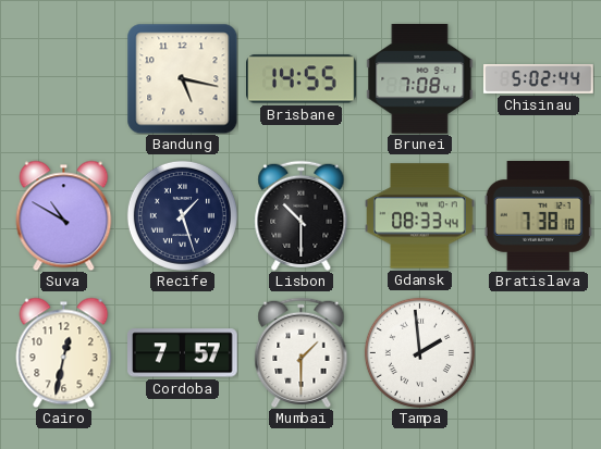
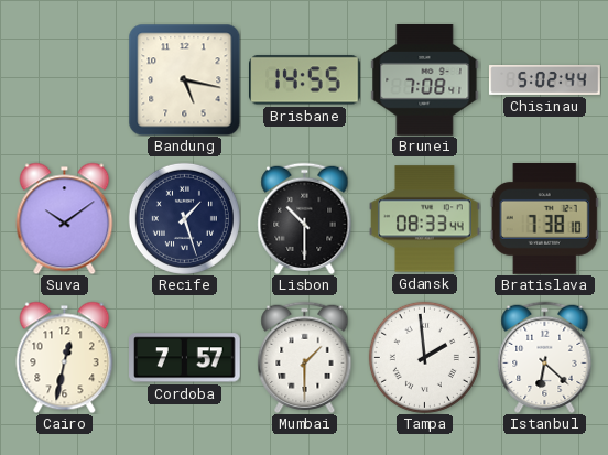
Suva: 10:50 -> 10:09
Istanbul: none -> 6:22
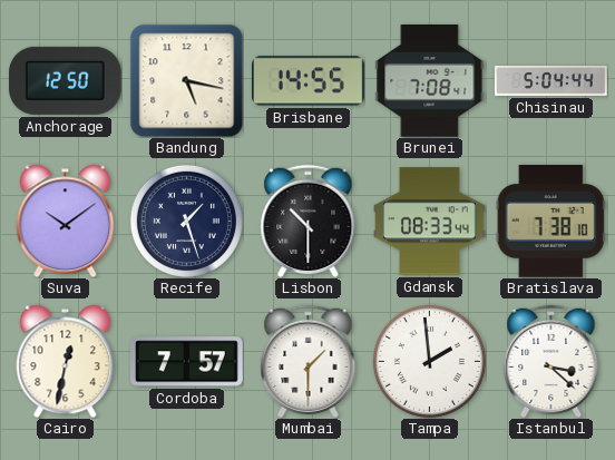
Anchorage: none -> 12:50
Chisinau: 5:02 -> 5:04
Istanbul: 6:22 -> 3:22
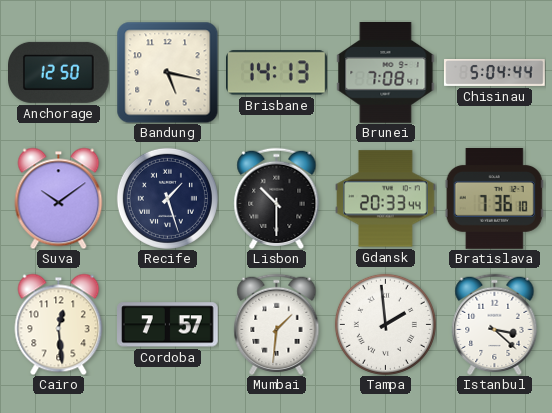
Brisbane: 14:55 -> 14:13
Gdansk: 08:33 -> 20:33
Bratislava: 7:38 -> 7:36
Cairo: 12:32 -> 12:29
Mumbai: 1:30 -> 1:31
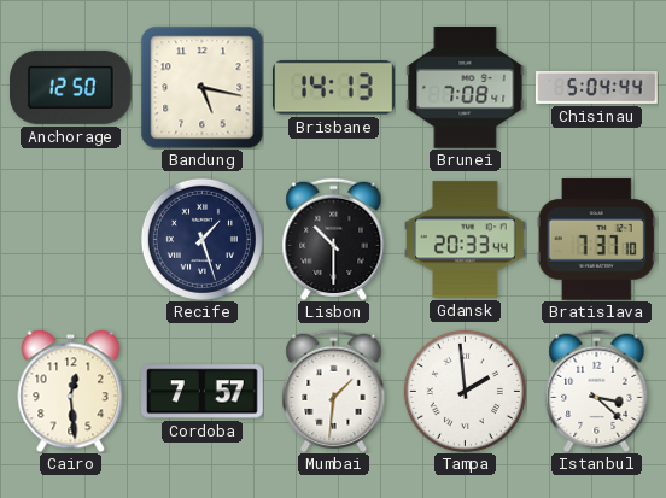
Suva: 10:09 -> none
Bratislava: 7:36 -> 7:37
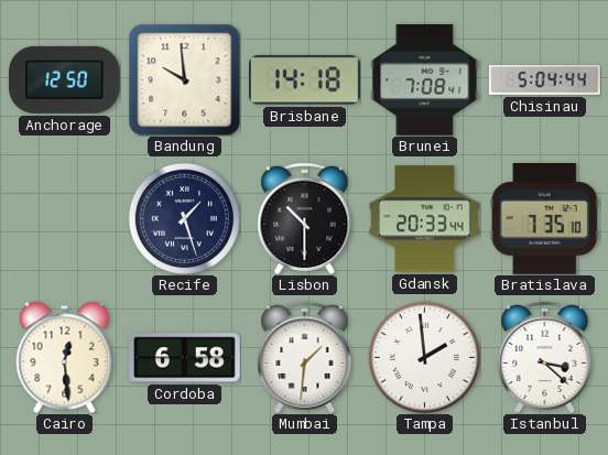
Bandung: 5:17 -> 9:59
Brisbane: 14:13 -> 14:18
Bratislava: 7:37 -> 7:35
Cordoba: 7:57 -> 6:58
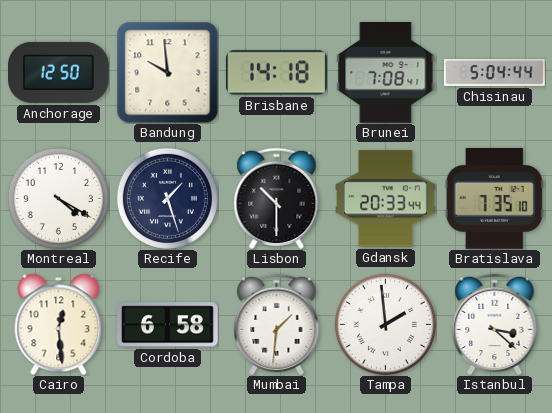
Montreal: none -> 4:20
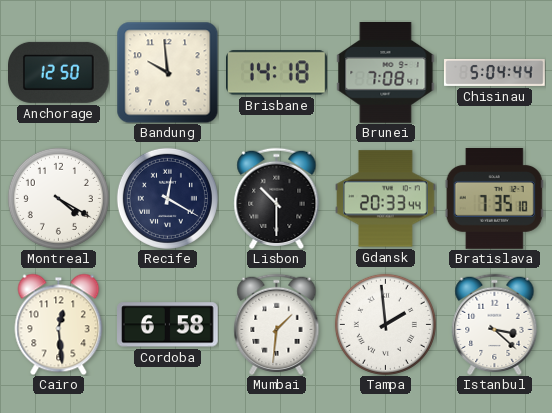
Recife: 1:27 -> 12:20
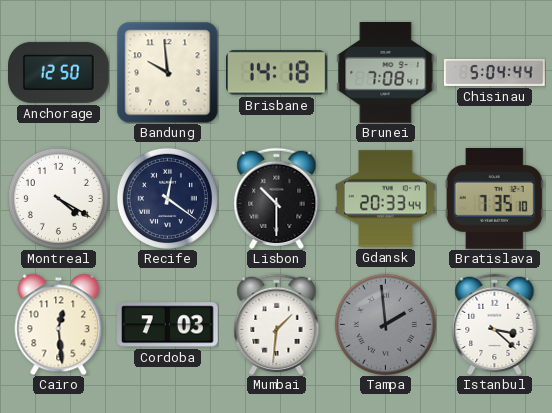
Recife: 12:20 -> 12:21
Cordoba: 6:58 -> 7:03
Tampa dial: white -> grey
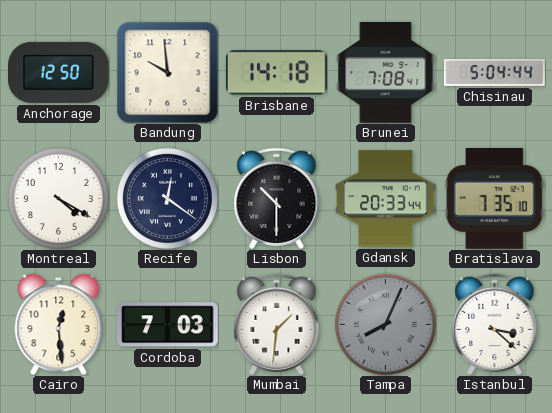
Tampa: 1:59 -> 8:04
